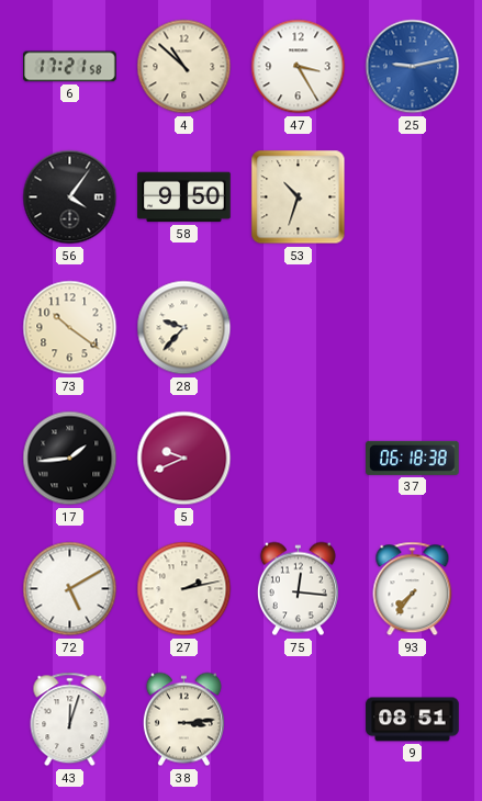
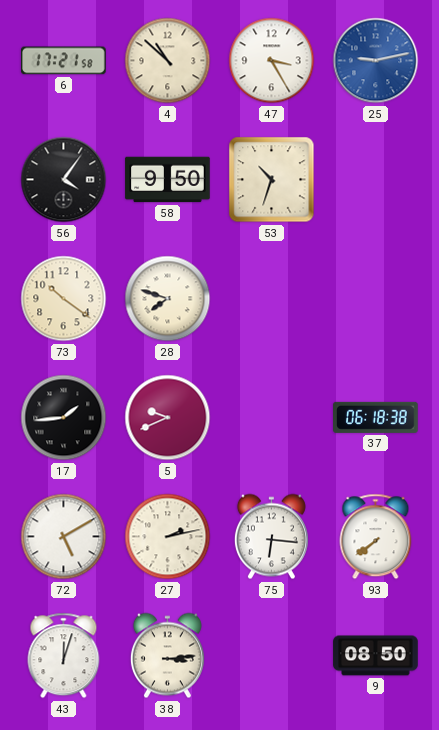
28: 9:37 -> 7:48
75: 12:16 -> 6:16
93: 7:36 -> 7:39
9: 08:51 -> 08:50
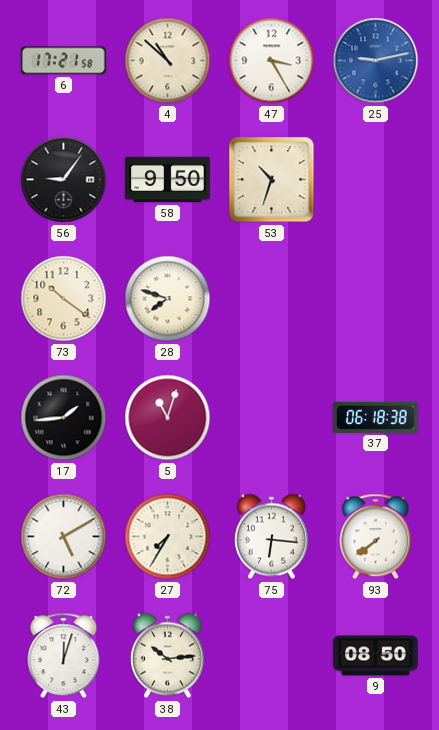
56: 4:06 -> 9:06
5: 9:41 -> 11:03
27: 2:13 -> 7:35
38: 3:14 -> 10:14
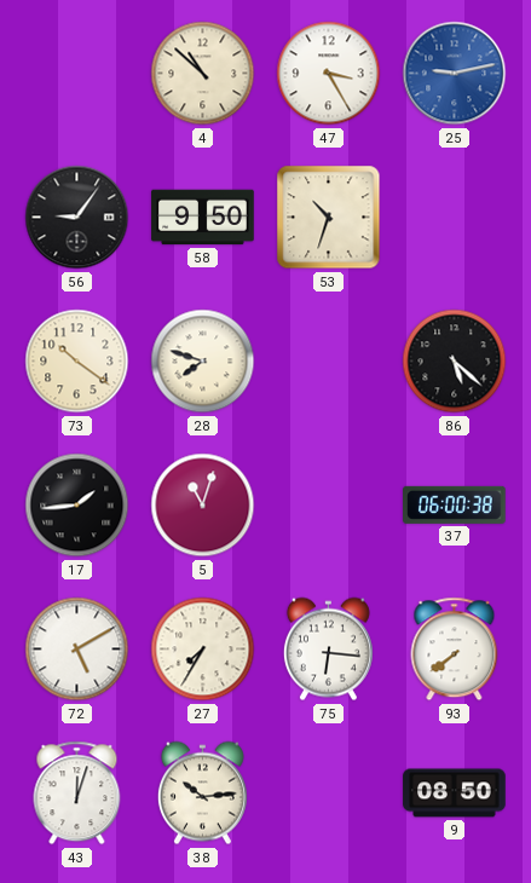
6: 17:21 -> none
86: none -> 5:22
37: 06:18 -> 06:00
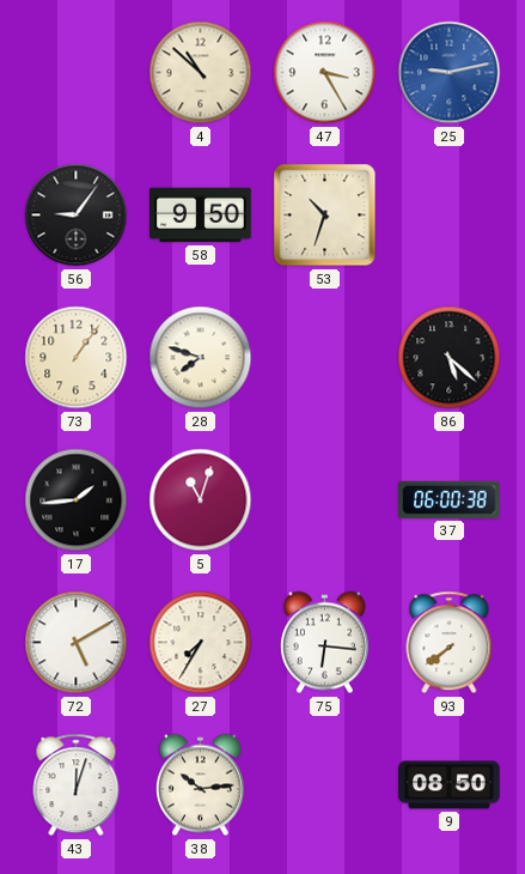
73: 10:21 -> 1:06
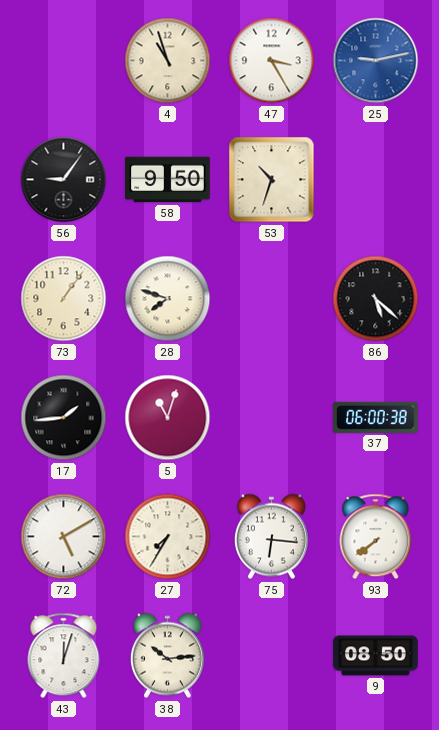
4: 10:52 -> 10:57
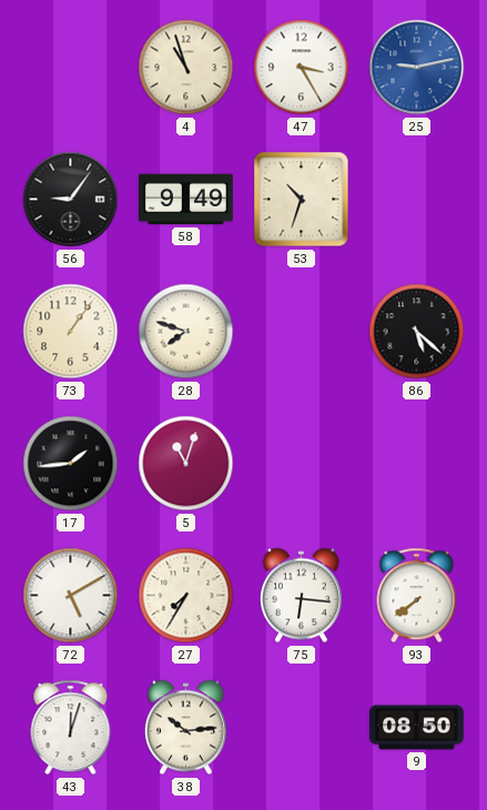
58: 9:50 -> 9:49
37: 06:00 -> none
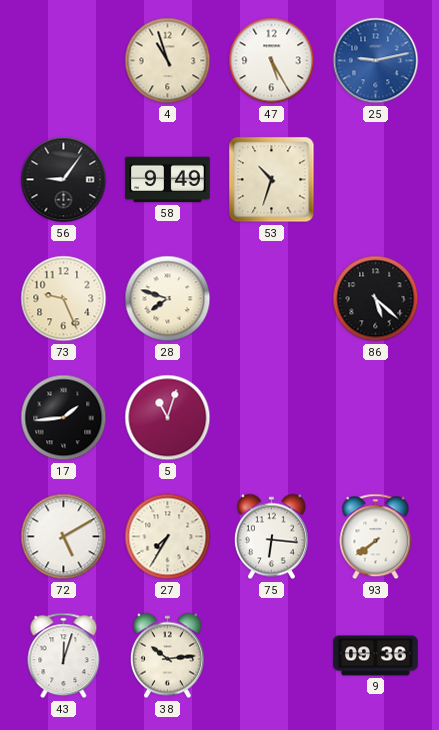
47: 3:25 -> 5:25
73: 1:06 -> 9:26
9: 08:50 -> 09:36
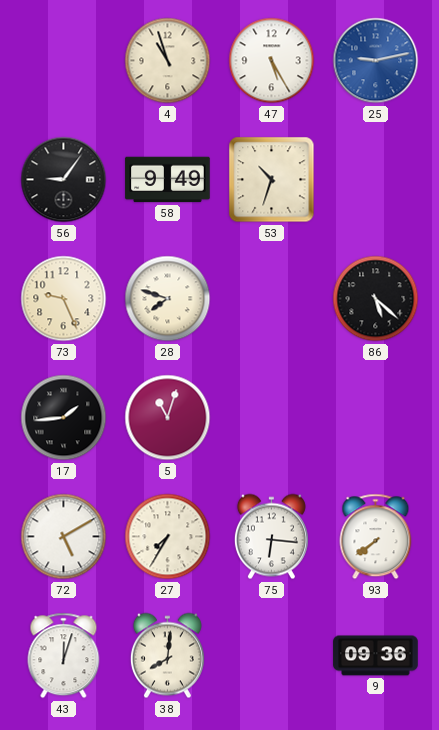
38: 10:14 -> 8:01
